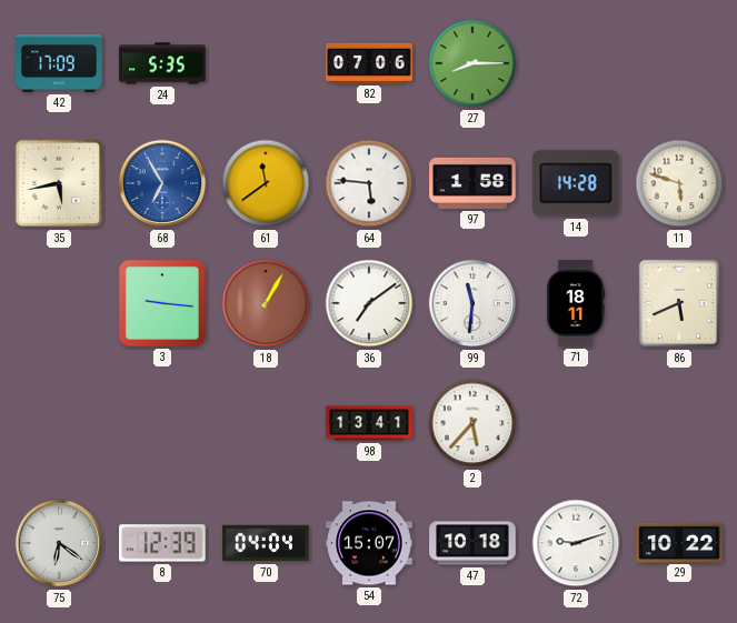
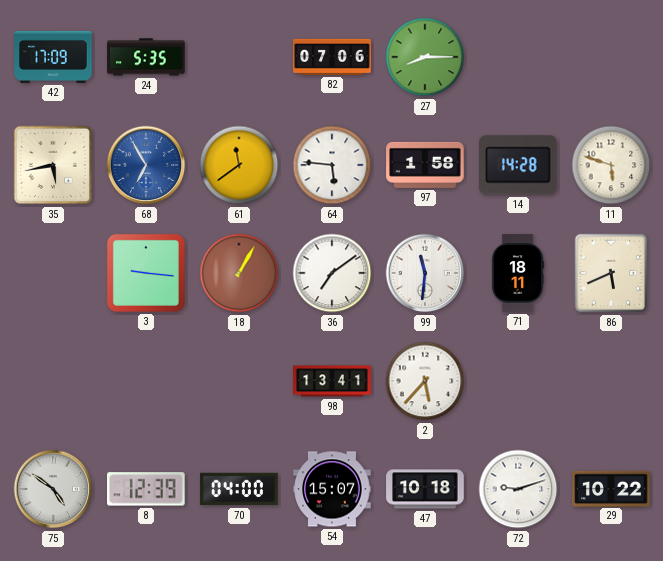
75: 6:21 -> 4:51
70: 04:04 -> 04:00
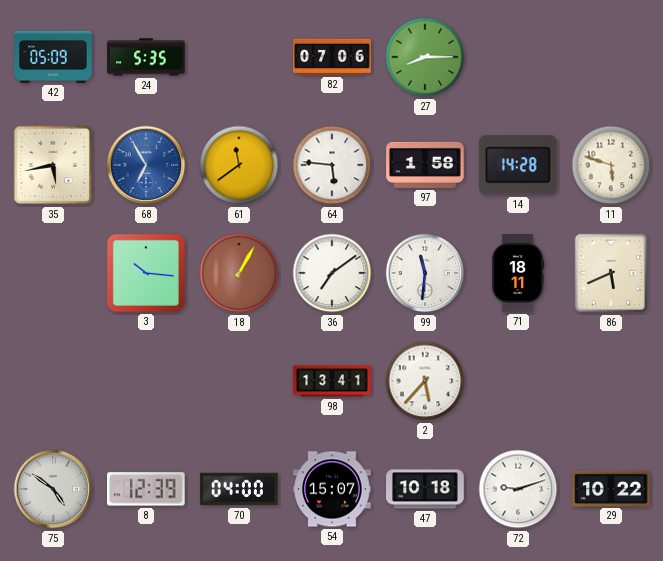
42: 17:09 -> 05:09
3: 9:16 -> 10:16
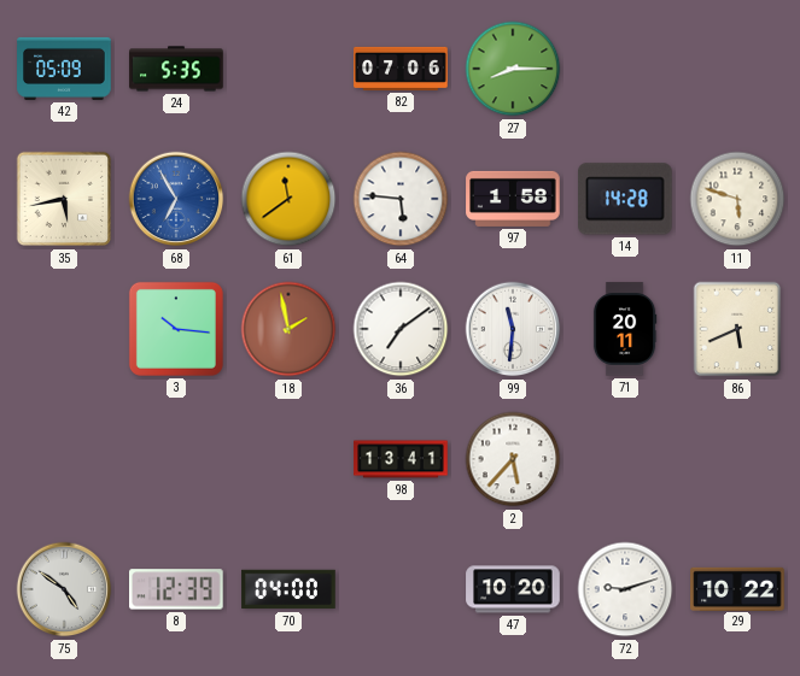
18: 1:05 -> 1:58
71: 18:11 -> 20:11
54: 15:07 -> none
47: 10:18 -> 10:20
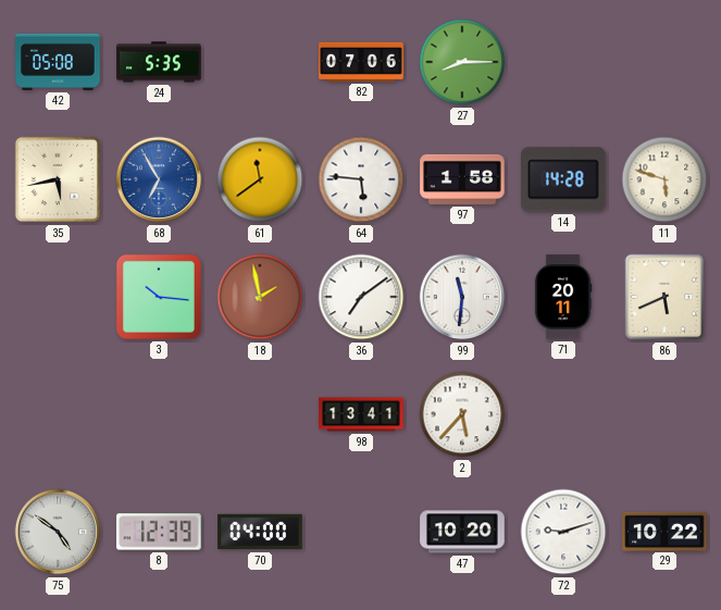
42: 05:09 -> 05:08
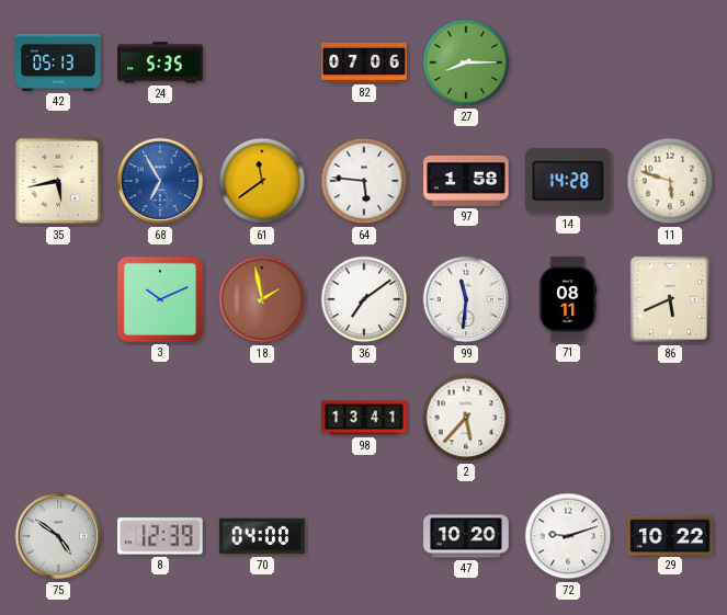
42: 05:08 -> 05:13
3: 10:16 -> 10:11
71: 20:11 -> 08:11
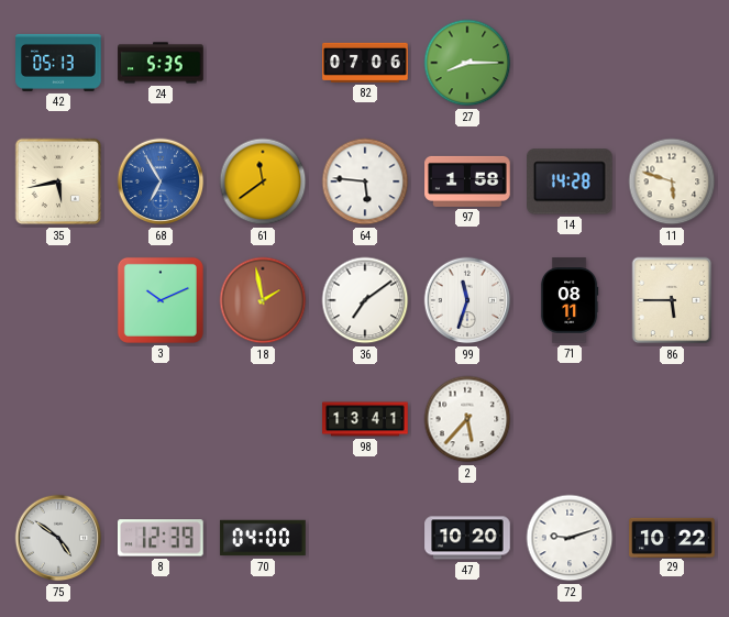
99: 11:31 -> 11:33
86: 5:41 -> 5:45
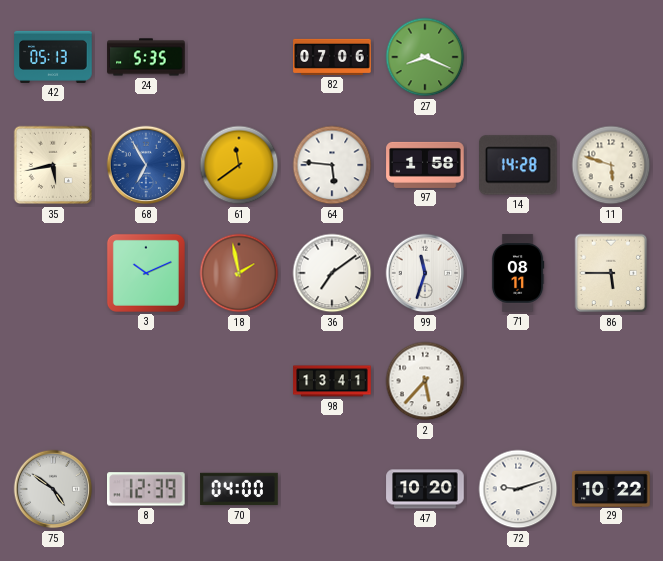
27: 8:15 -> 8:19
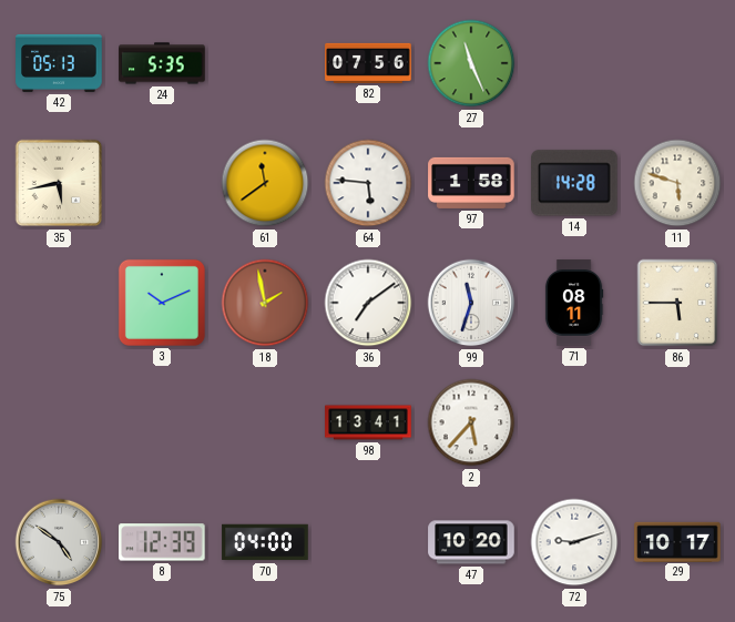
82: 07:06 -> 07:56
27: 8:19 -> 11:26
68: 6:55 -> none
29: 10:22 -> 10:17
